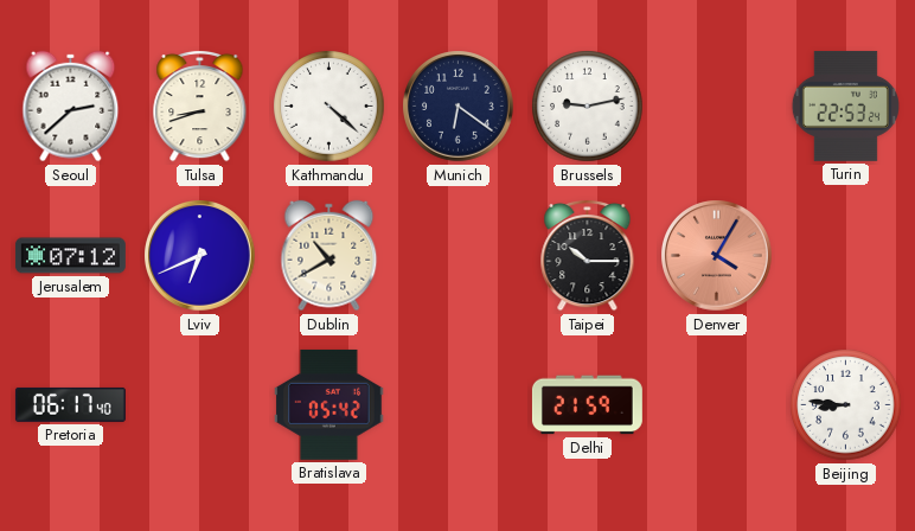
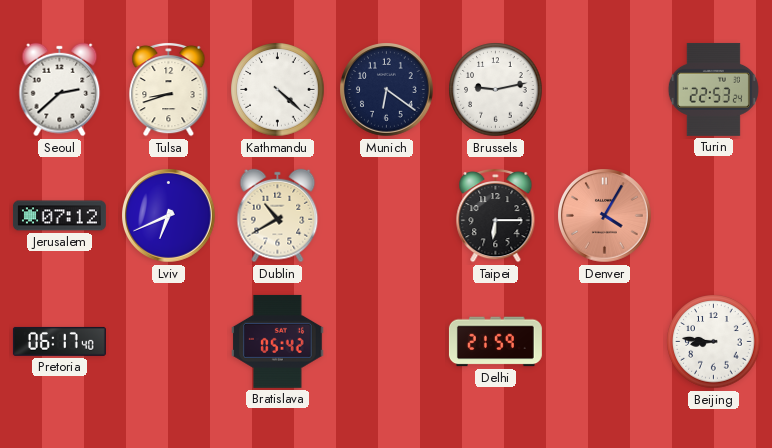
Taipei: 10:15 -> 6:15
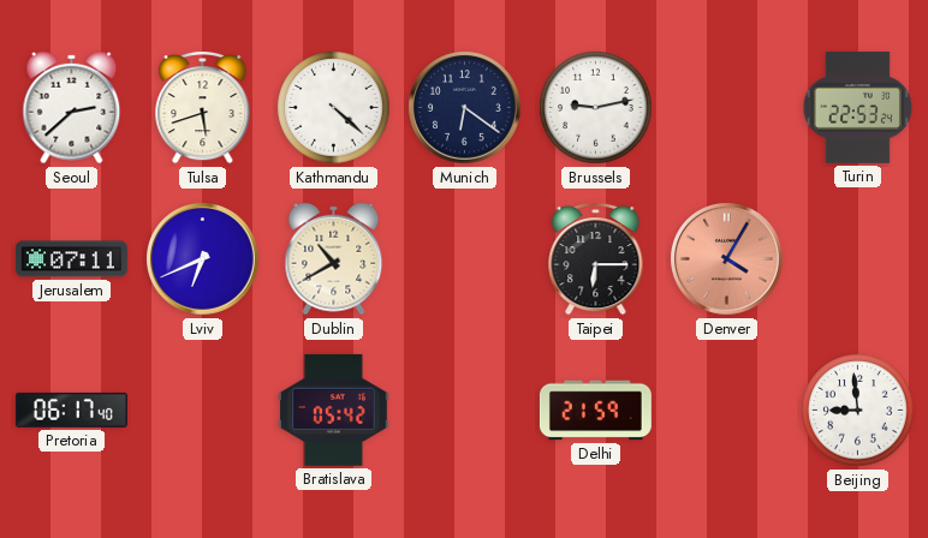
Tulsa: 8:42 -> 5:42
Jerusalem: 07:12 -> 07:11
Beijing: 8:46 -> 8:59
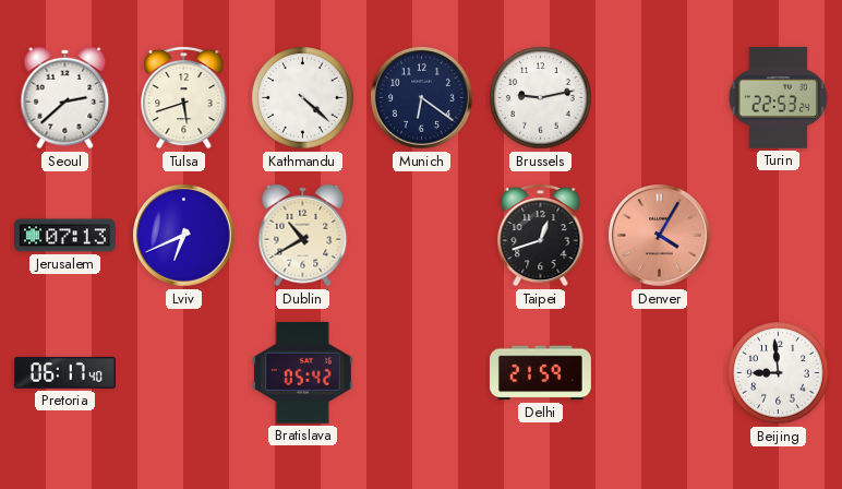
Jerusalem: 07:11 -> 07:13
Taipei: 6:15 -> 12:42
